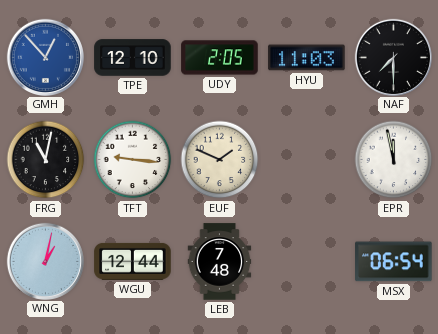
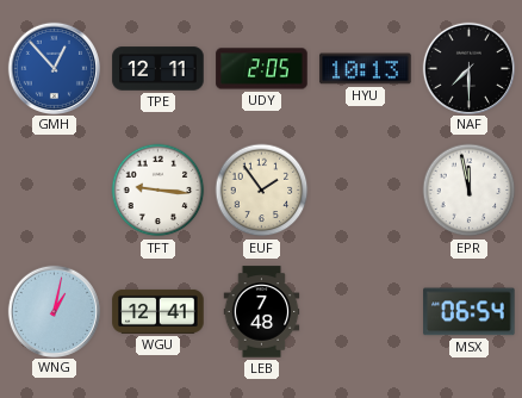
TPE: 12:10 -> 12:11
HYU: 11:03 -> 10:13
FRG: 11:02 -> none
EUF: 1:49 -> 1:54
WGU: 12:44 -> 12:41
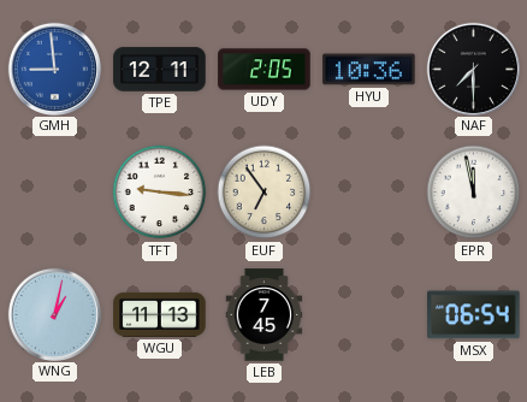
GMH: 12:53 -> 8:59
HYU: 10:13 -> 10:36
EUF: 1:54 -> 6:54
WGU: 12:41 -> 11:13
LEB: 7:48 -> 7:45
